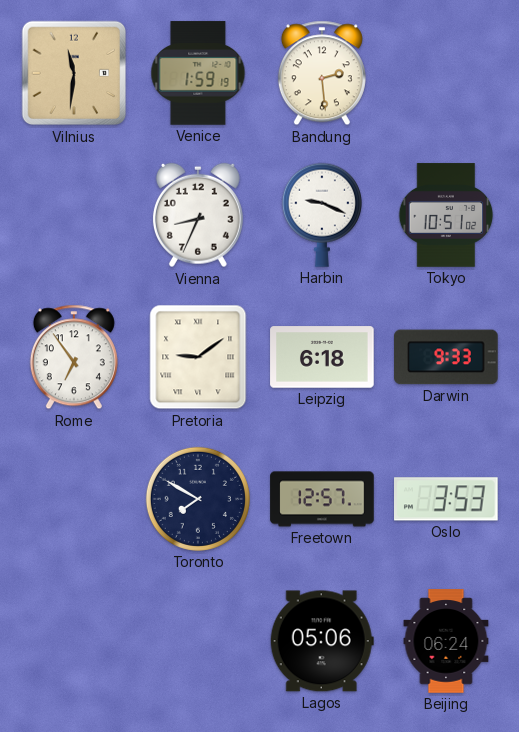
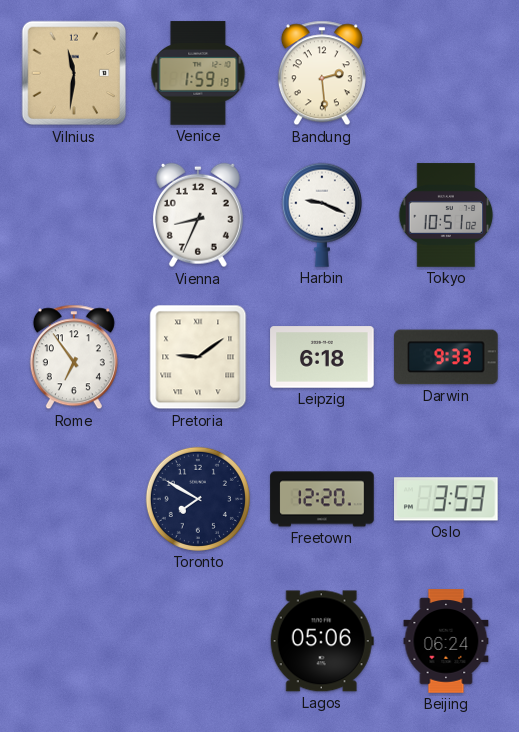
Freetown: 12:57 -> 12:20
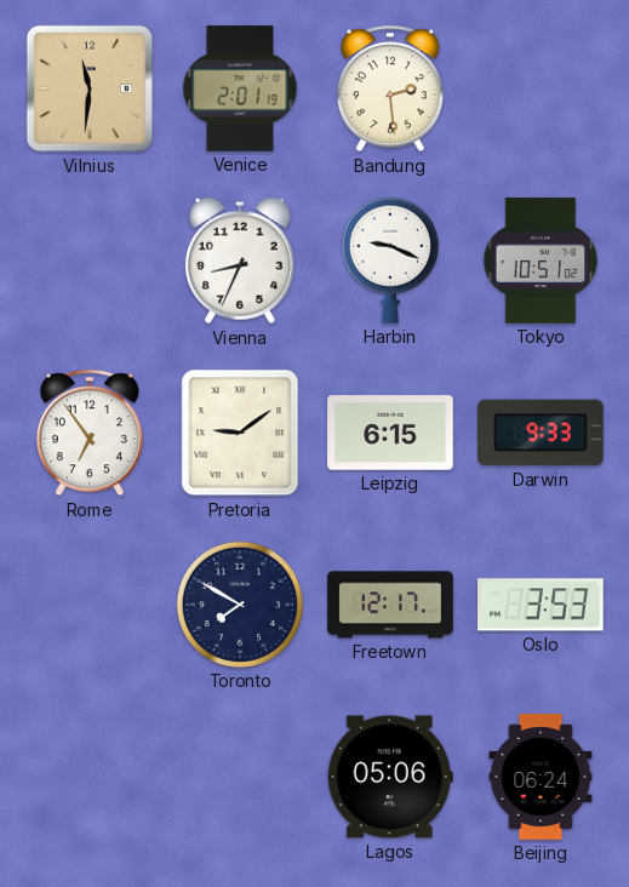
Venice: 1:59 -> 2:01
Leipzig: 6:18 -> 6:15
Freetown: 12:20 -> 12:17
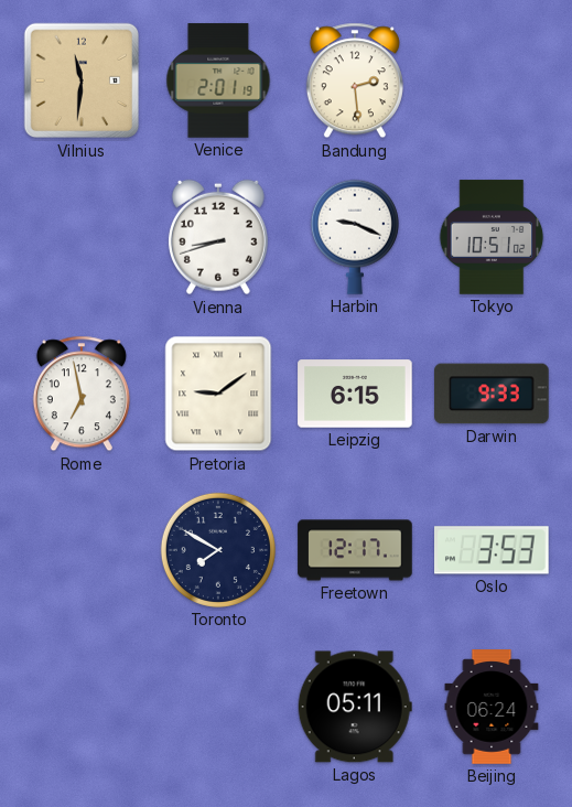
Vienna: 8:34 -> 8:42
Rome: 6:54 -> 6:58
Lagos: 05:06 -> 05:11
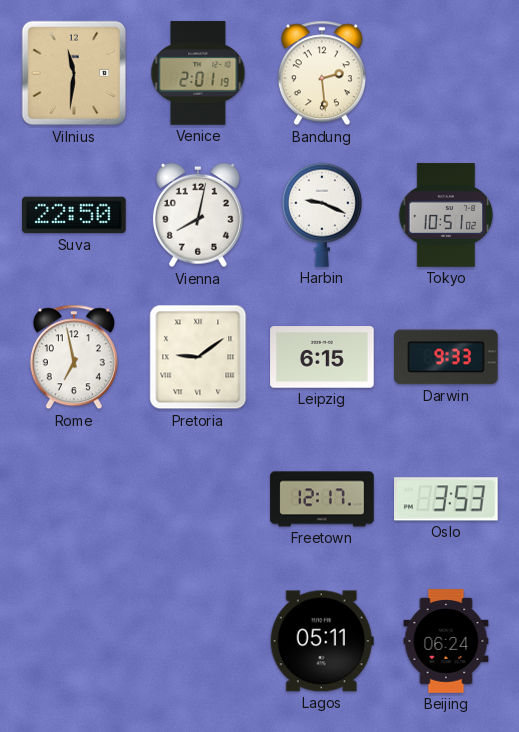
Suva: none -> 22:50
Vienna: 8:42 -> 8:02
Toronto: 7:50 -> none
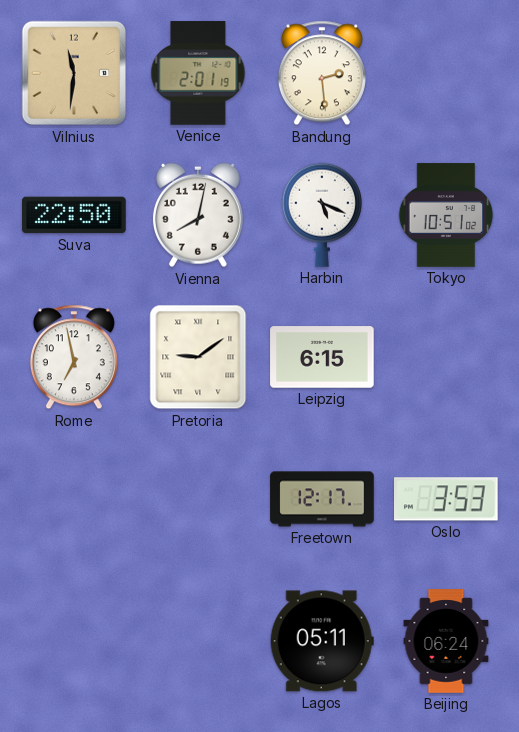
Harbin: 9:19 -> 5:19
Darwin: 9:33 -> none
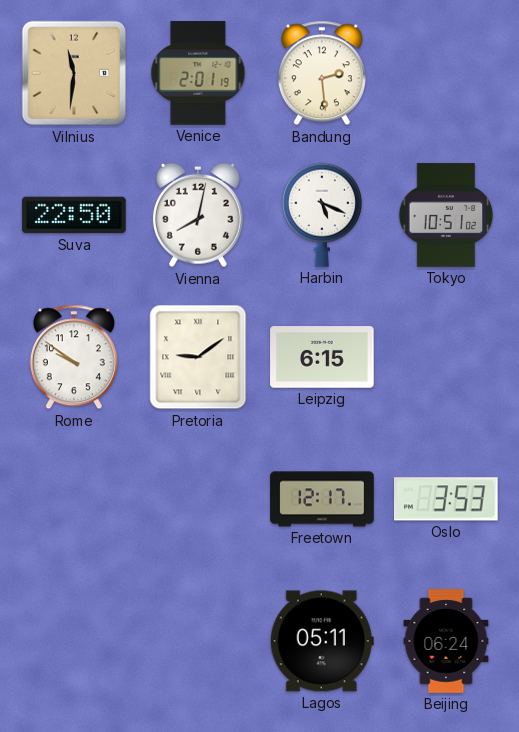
Rome: 6:58 -> 9:51
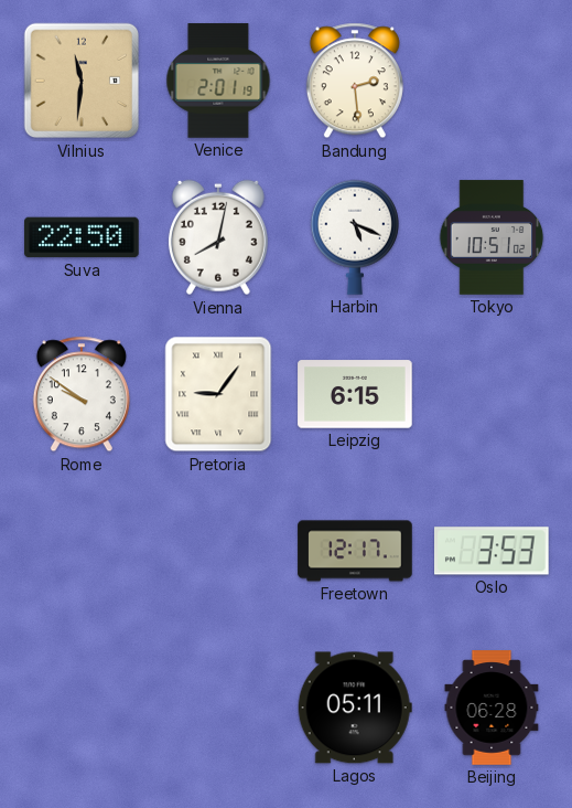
Pretoria: 9:09 -> 9:06
Beijing: 06:24 -> 06:28
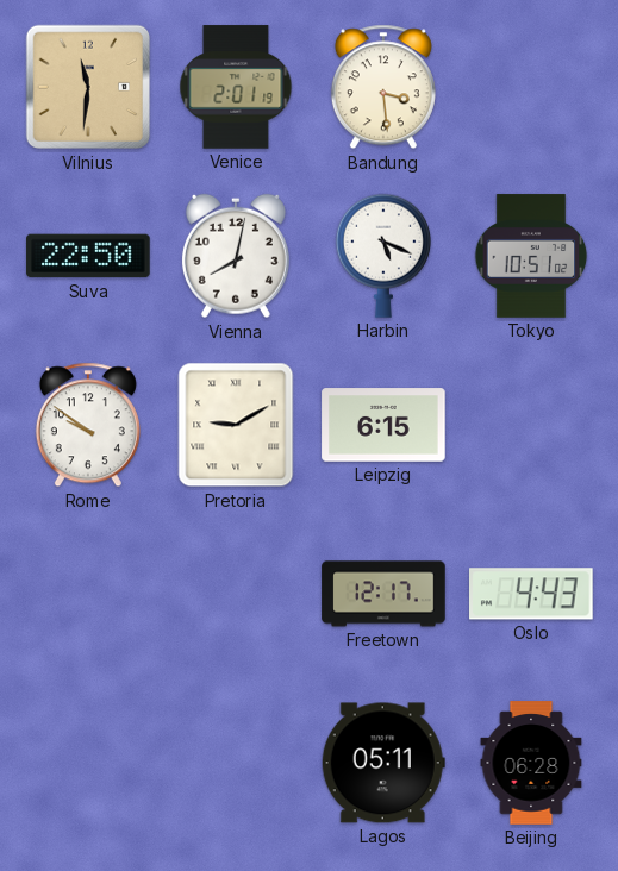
Bandung: 2:29 -> 3:29
Pretoria: 9:06 -> 9:10
Oslo: 3:53 -> 4:43
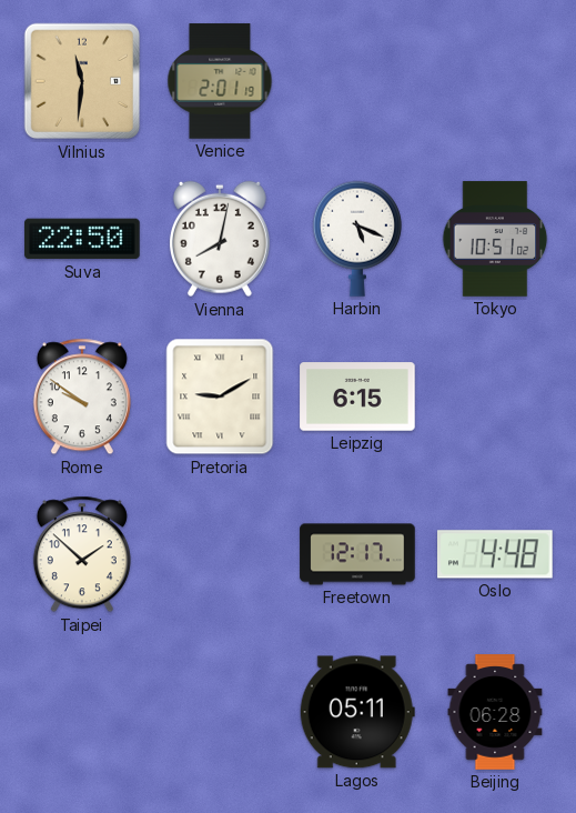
Bandung: 3:29 -> none
Taipei: none -> 1:52
Oslo: 4:43 -> 4:48
